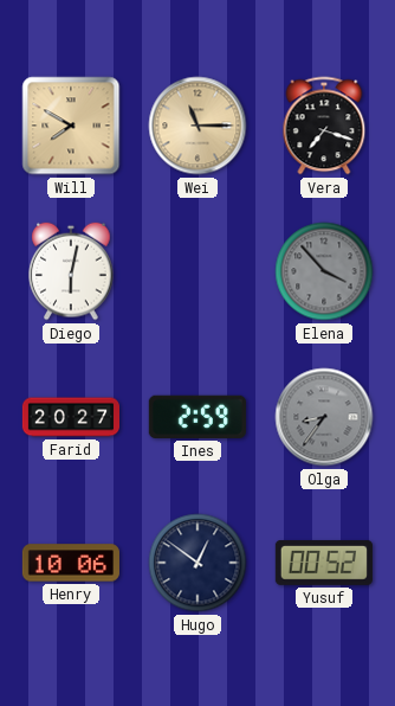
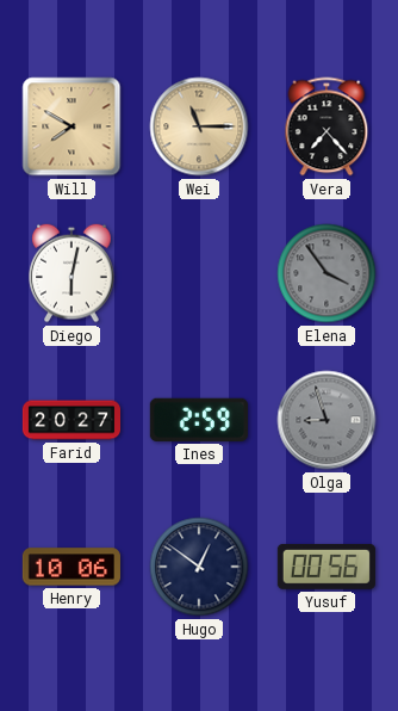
Vera: 7:18 -> 7:23
Elena: 3:53 -> 3:54
Olga: 8:36 -> 8:57
Yusuf: 00:52 -> 00:56
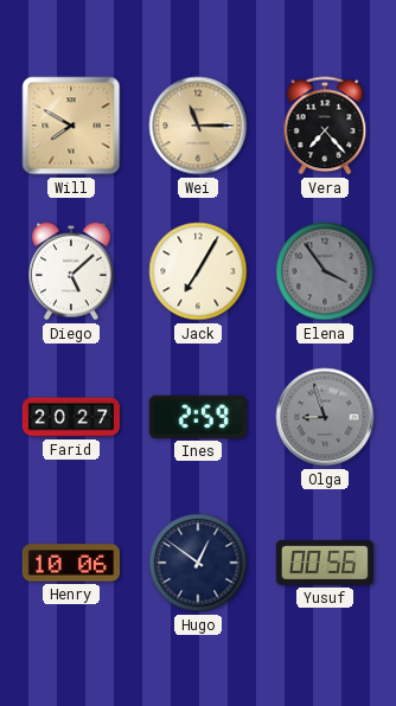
Diego: 6:02 -> 5:08
Jack: none -> 7:05
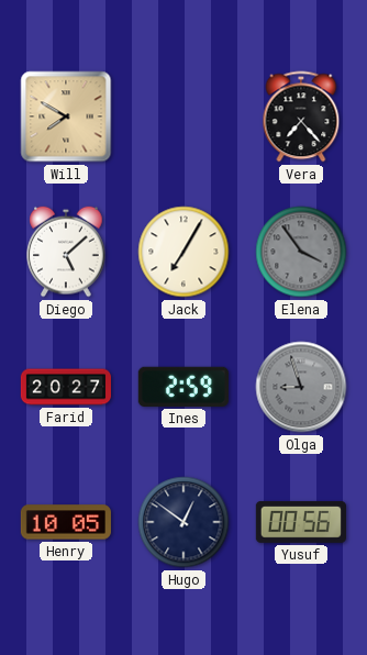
Wei: 11:15 -> none
Henry: 10:06 -> 10:05
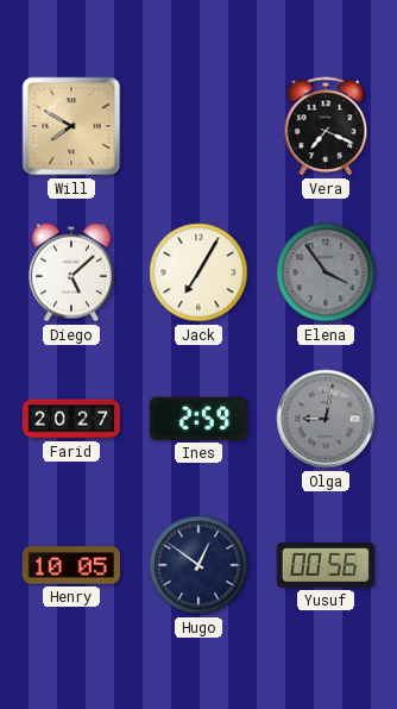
Vera: 7:23 -> 7:19
Olga: 8:57 -> 9:02
